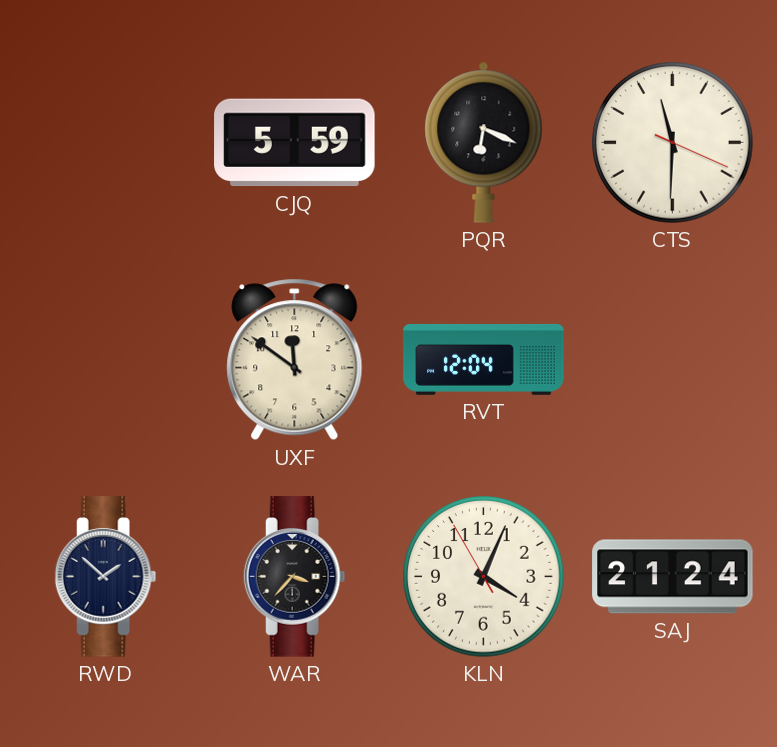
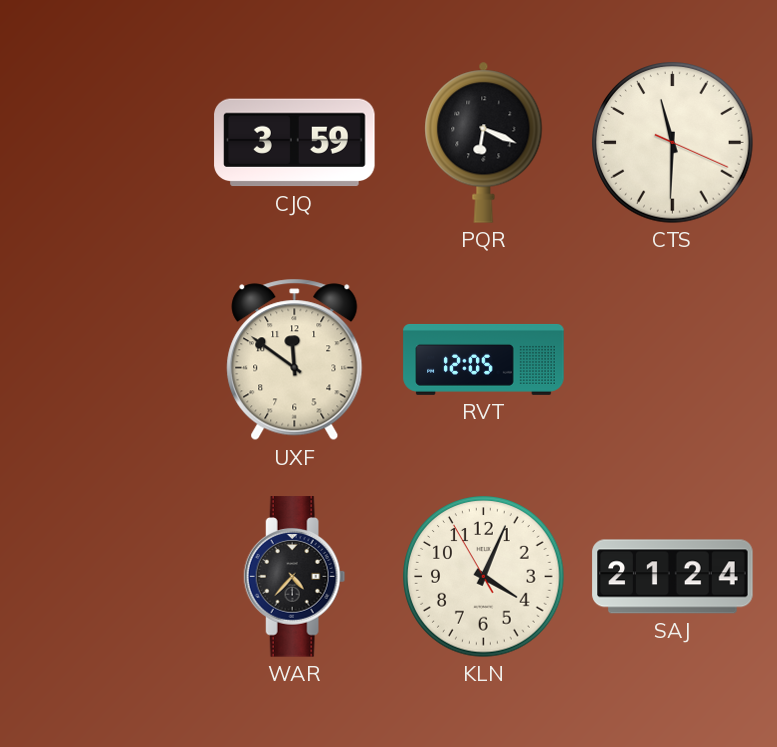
CJQ: 5:59 -> 3:59
RVT: 12:04 -> 12:05
RWD: 1:52 -> none
WAR: 3:37 -> 4:37
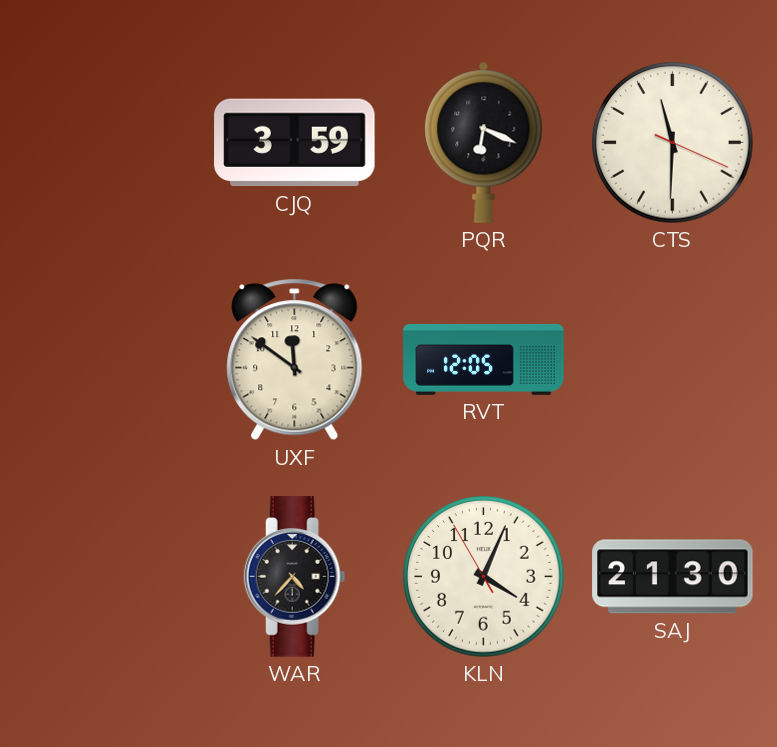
SAJ: 21:24 -> 21:30
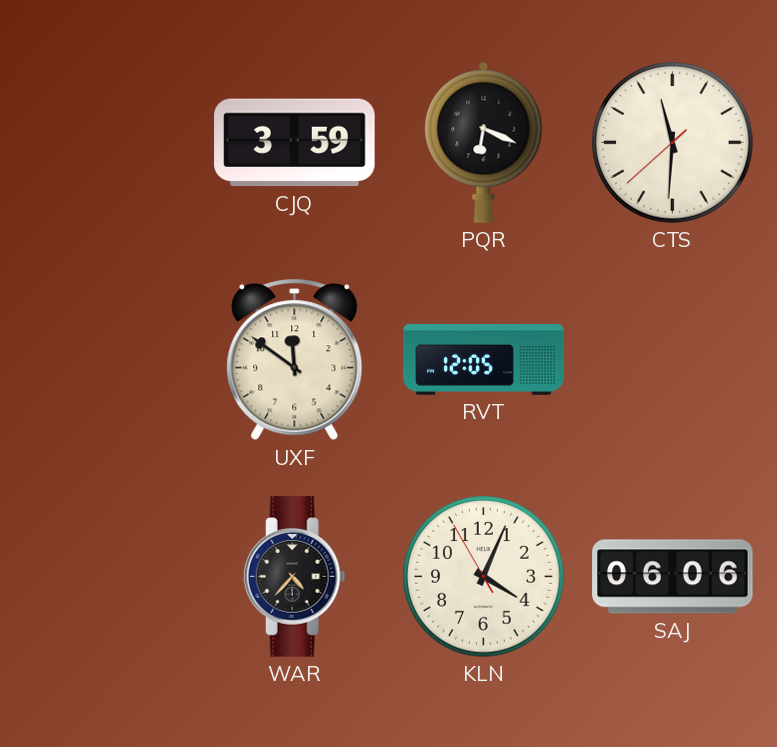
CTS: 11:30:19 -> 11:30:38
SAJ: 21:30 -> 06:06
